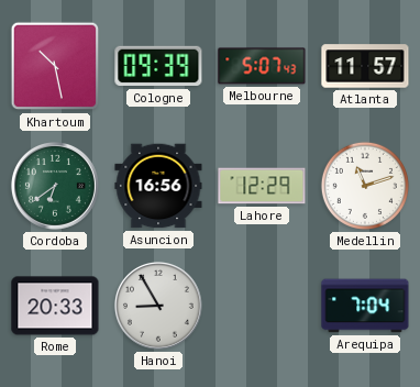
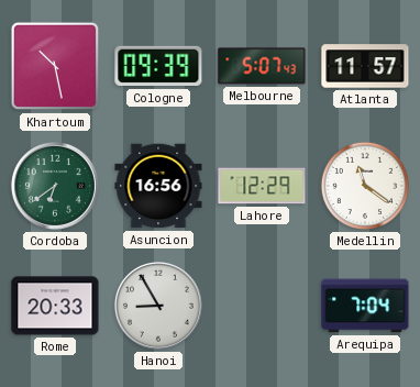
Medellin: 11:12 -> 11:21
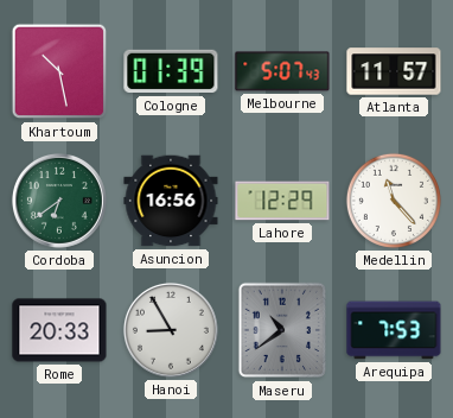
Cologne: 09:39 -> 01:39
Medellin: 11:21 -> 11:23
Maseru: none -> 10:39
Arequipa: 7:04 -> 7:53
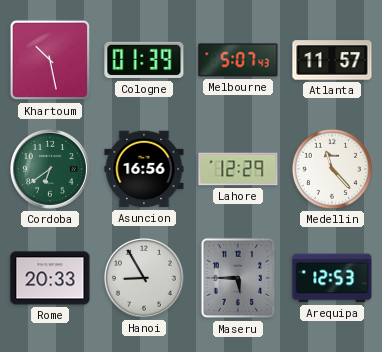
Maseru: 10:39 -> 5:45
Arequipa: 7:53 -> 12:53
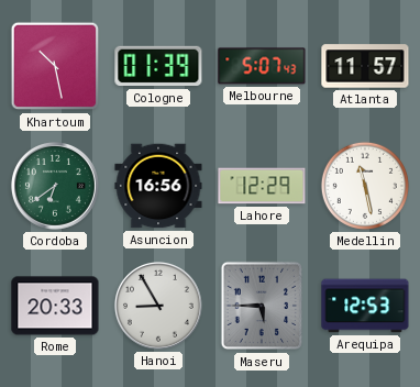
Medellin: 11:23 -> 11:28
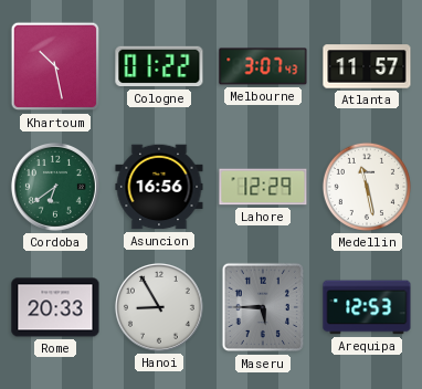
Cologne: 01:39 -> 01:22
Melbourne: 5:07 -> 3:07
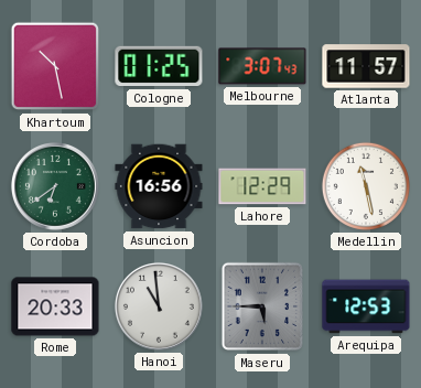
Cologne: 01:22 -> 01:25
Hanoi: 8:55 -> 10:59
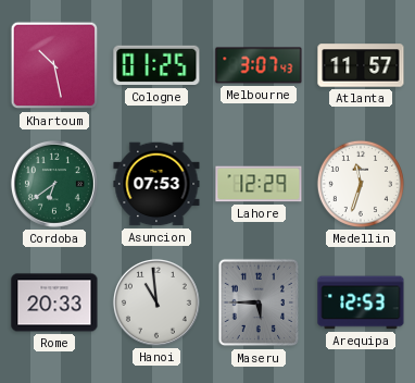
Asuncion: 16:56 -> 07:53
Medellin: 11:28 -> 11:33
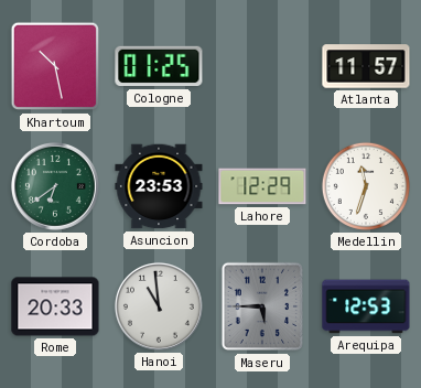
Melbourne: 3:07 -> none
Asuncion: 07:53 -> 23:53
